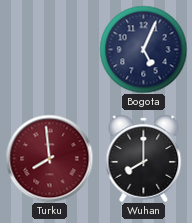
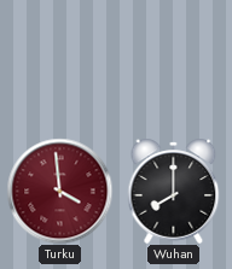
Bogota: 5:04 -> none
Turku: 7:59 -> 3:59
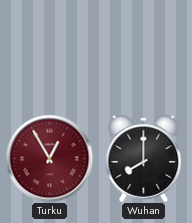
Turku: 3:59 -> 12:55
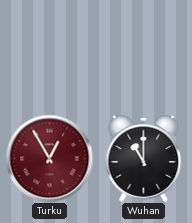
Wuhan: 8:00 -> 11:00
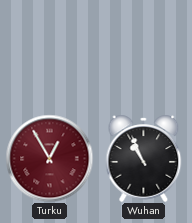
Wuhan: 11:00 -> 10:56
